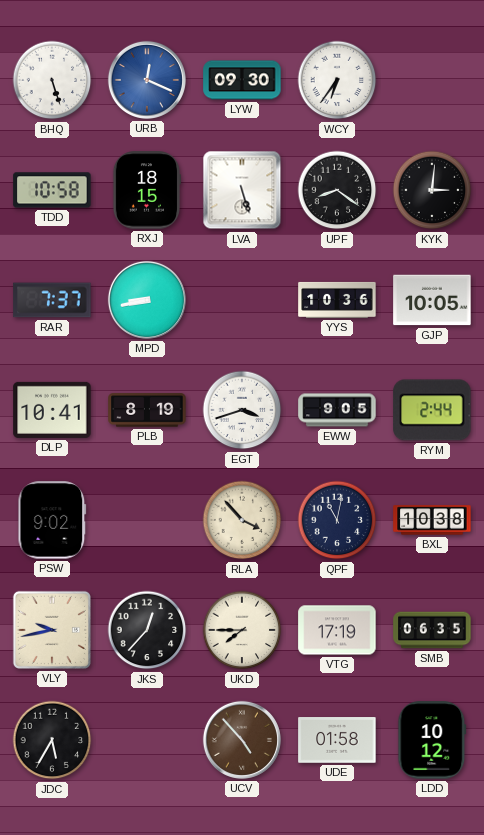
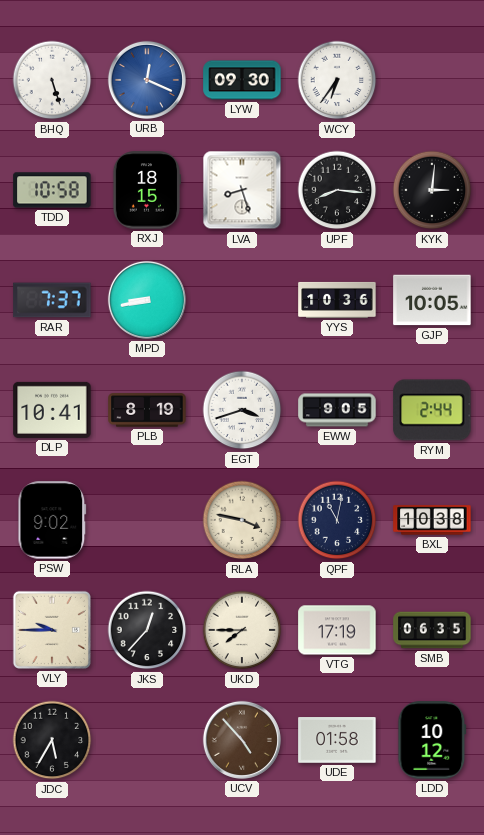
LVA: 5:27 -> 8:27
UPF: 8:21 -> 8:16
RLA: 3:53 -> 3:47
VLY: 9:43 -> 9:45
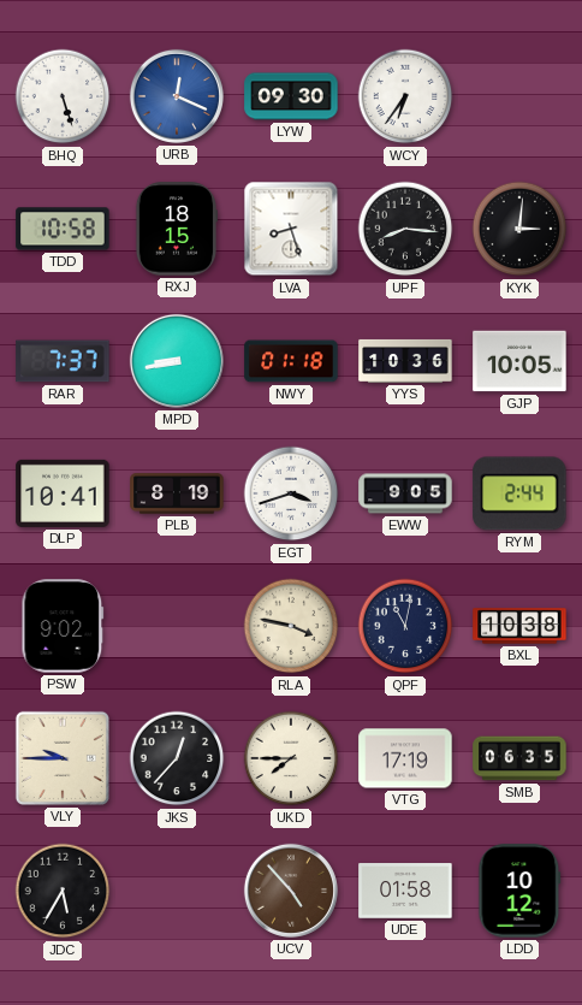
NWY: none -> 01:18
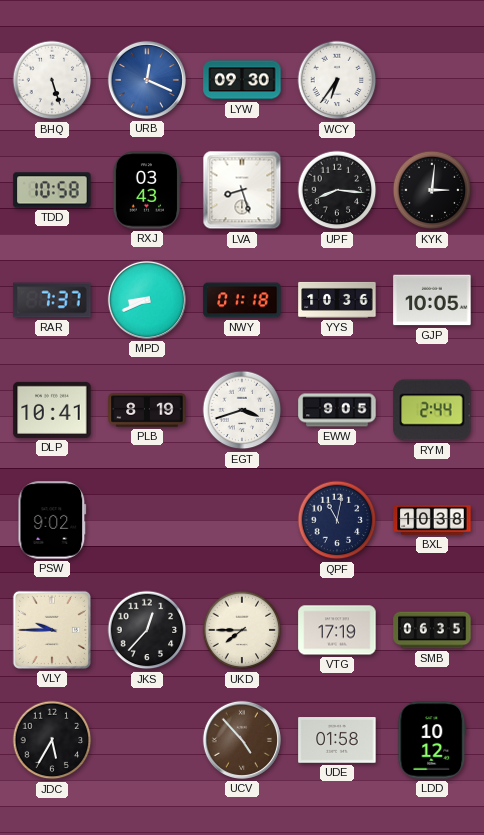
RXJ: 18:15 -> 03:43
MPD: 8:43 -> 8:41
RLA: 3:47 -> none
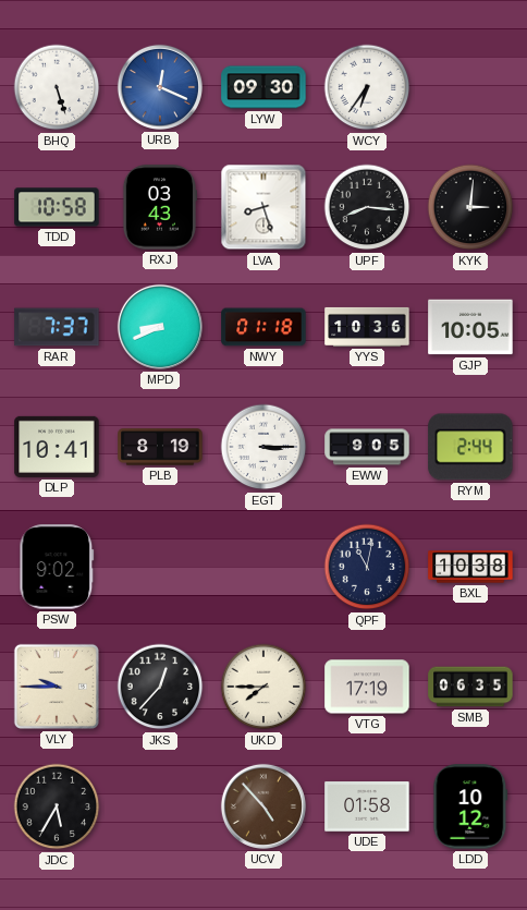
EGT: 3:42 -> 3:15
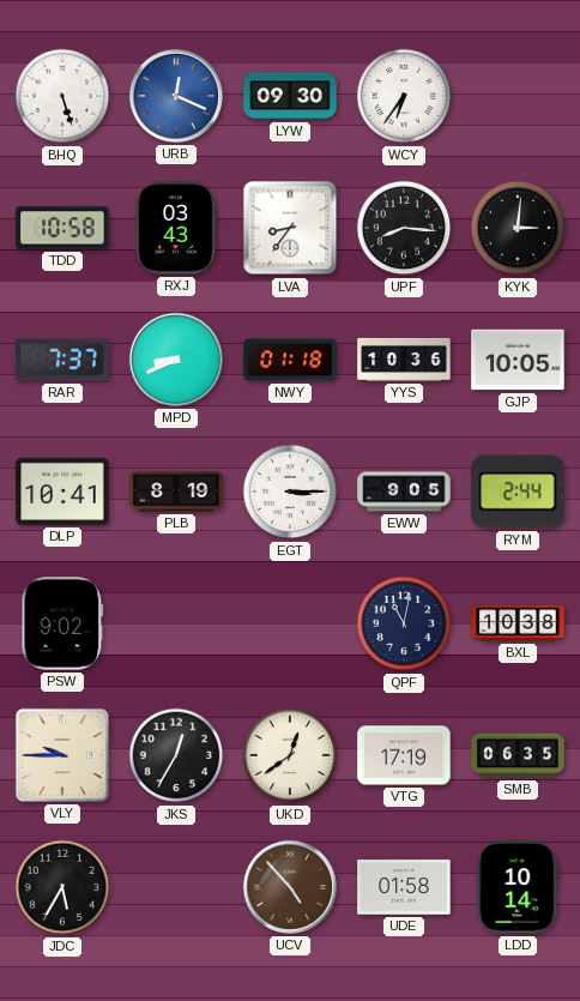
LVA: 8:27 -> 8:36
JKS: 12:37 -> 12:35
UKD: 7:45 -> 12:39
LDD: 10:12 -> 10:14
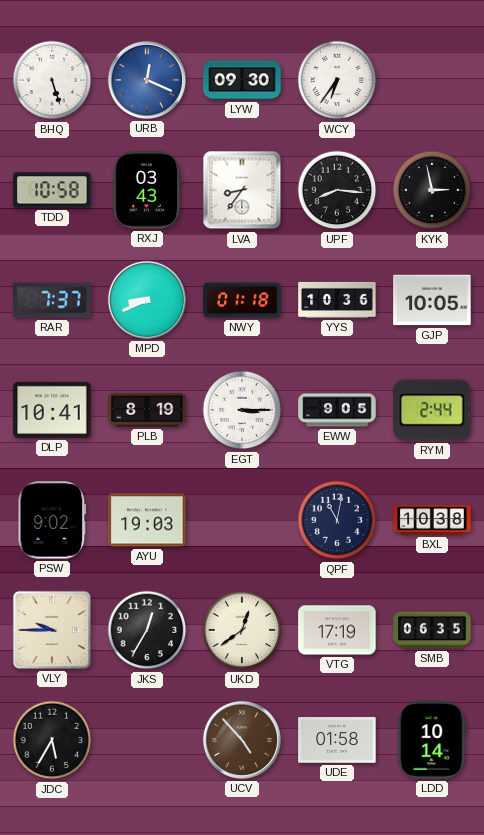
KYK: 3:01 -> 2:58
AYU: none -> 19:03
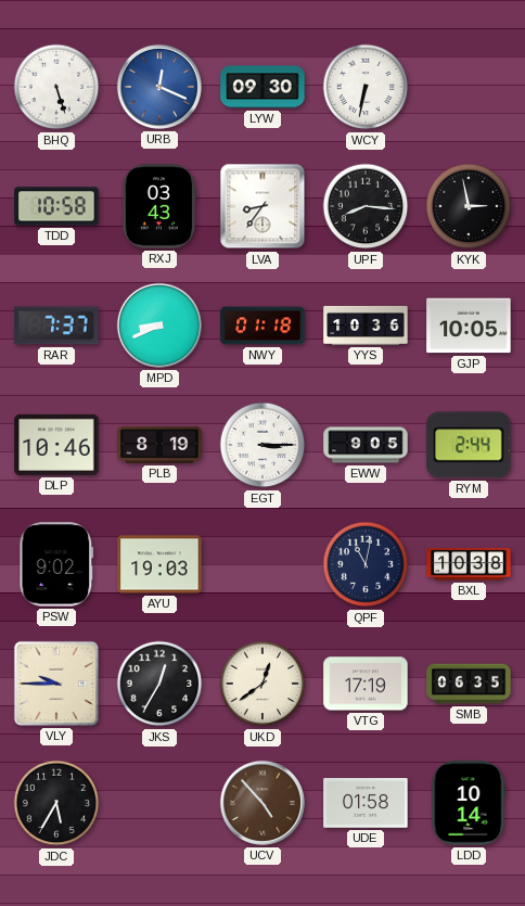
WCY: 6:36 -> 6:32
DLP: 10:41 -> 10:46
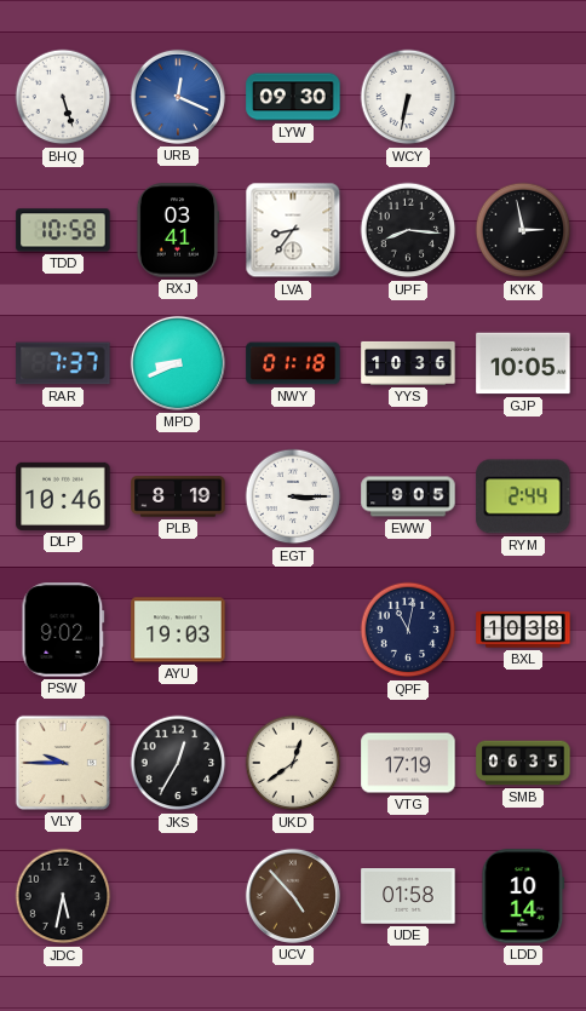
RXJ: 03:43 -> 03:41
JDC: 5:35 -> 5:32
